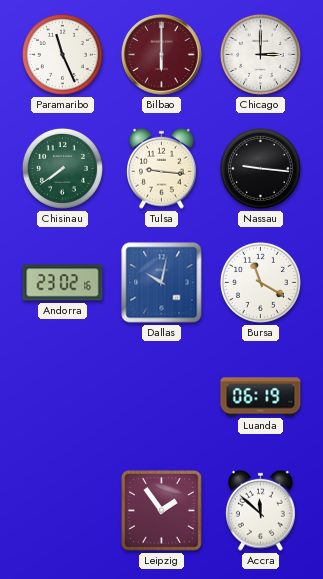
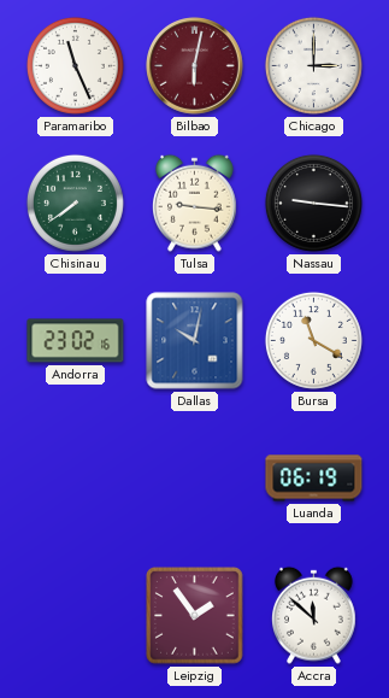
Bilbao: 6:00 -> 6:02
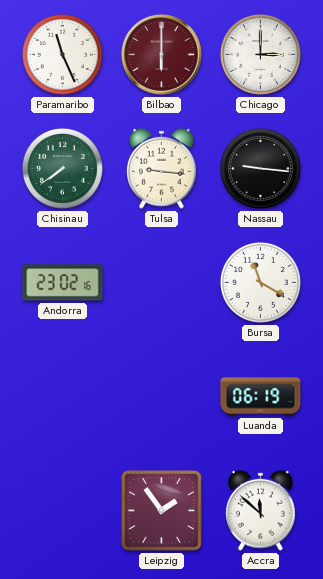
Bilbao: 6:02 -> 6:00
Dallas: 10:02 -> none
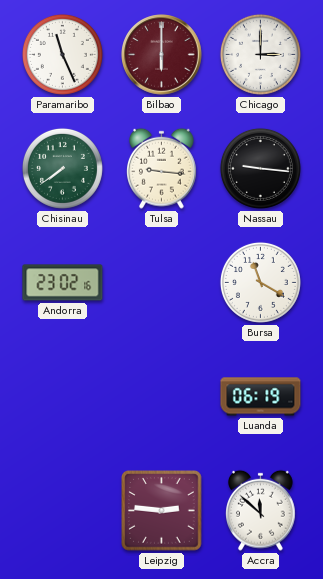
Leipzig: 1:54 -> 2:46
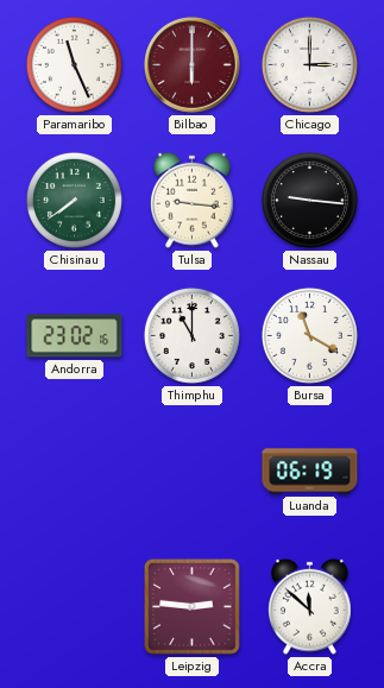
Thimphu: none -> 11:00
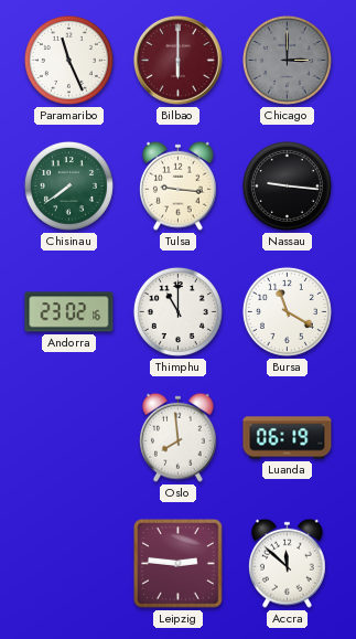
Chicago dial: white -> grey
Oslo: none -> 7:59
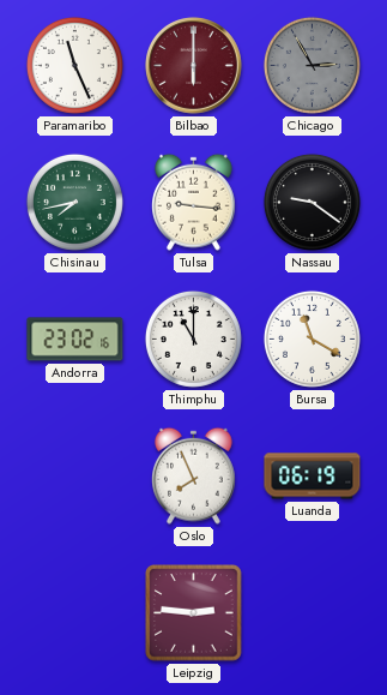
Chicago: 3:00 -> 2:55
Chisinau: 7:39 -> 7:43
Nassau: 9:16 -> 9:21
Oslo: 7:59 -> 7:56
Accra: 11:52 -> none
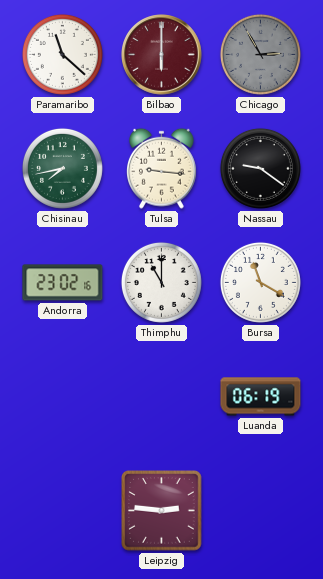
Paramaribo: 11:26 -> 11:22
Oslo: 7:56 -> none
